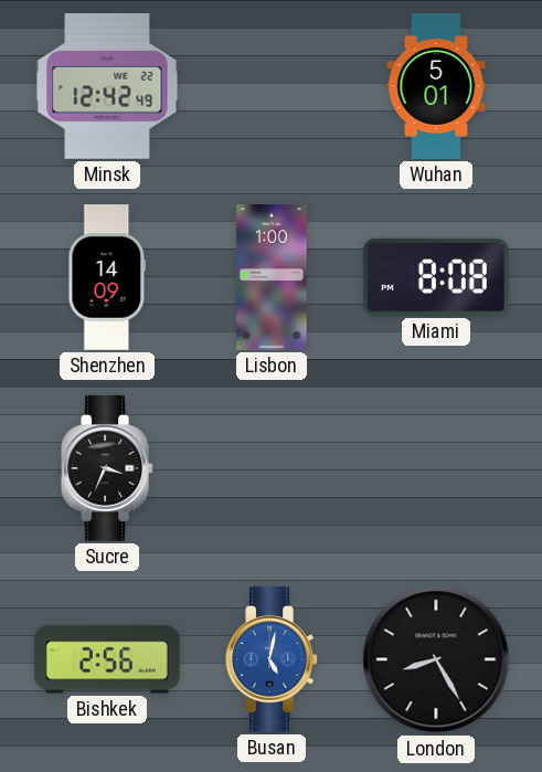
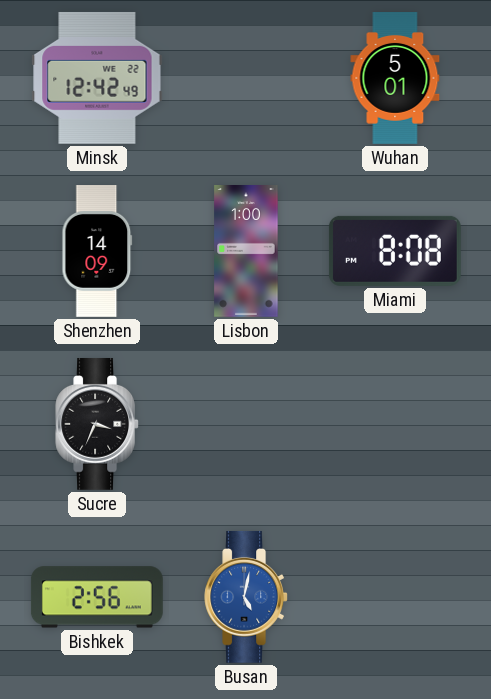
London: 8:25 -> none
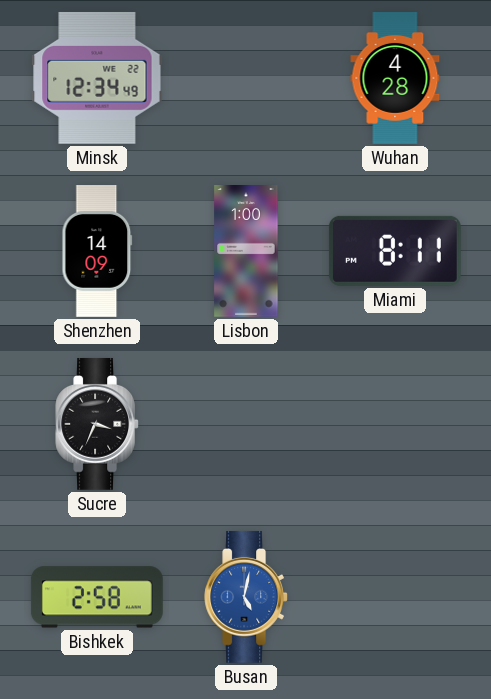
Minsk: 12:42 -> 12:34
Wuhan: 5:01 -> 4:28
Miami: 8:08 -> 8:11
Bishkek: 2:56 -> 2:58
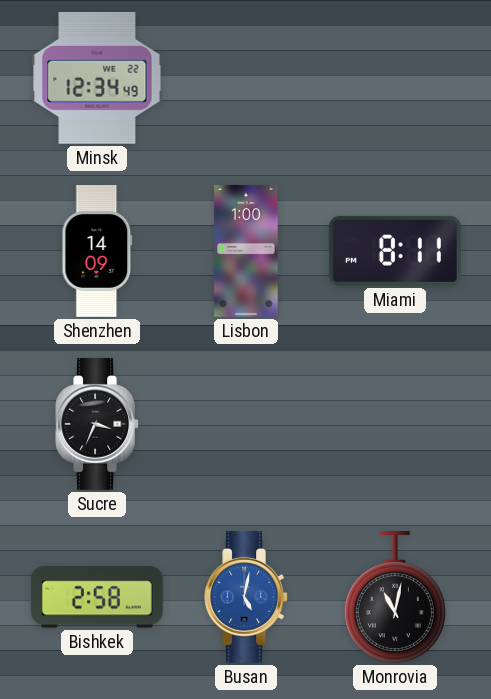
Wuhan: 4:28 -> none
Monrovia: none -> 11:02
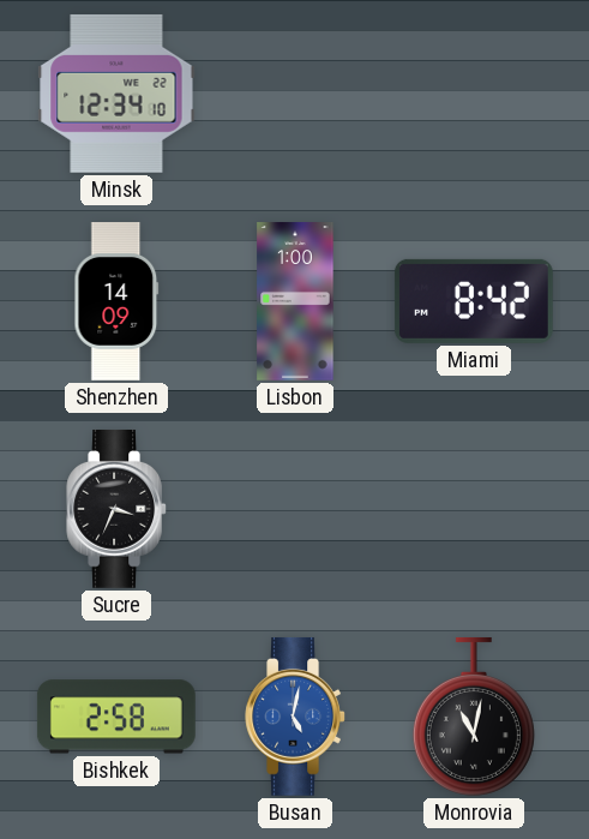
Minsk: 12:34:49 -> 12:34:10
Miami: 8:11 -> 8:42
